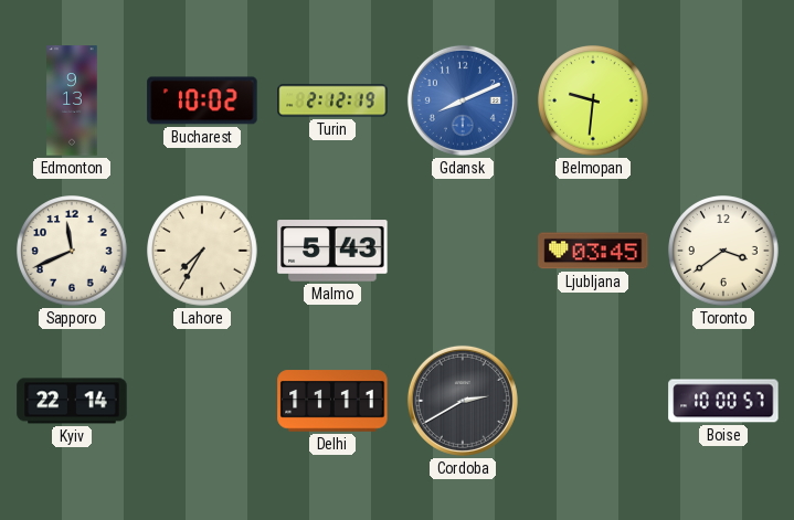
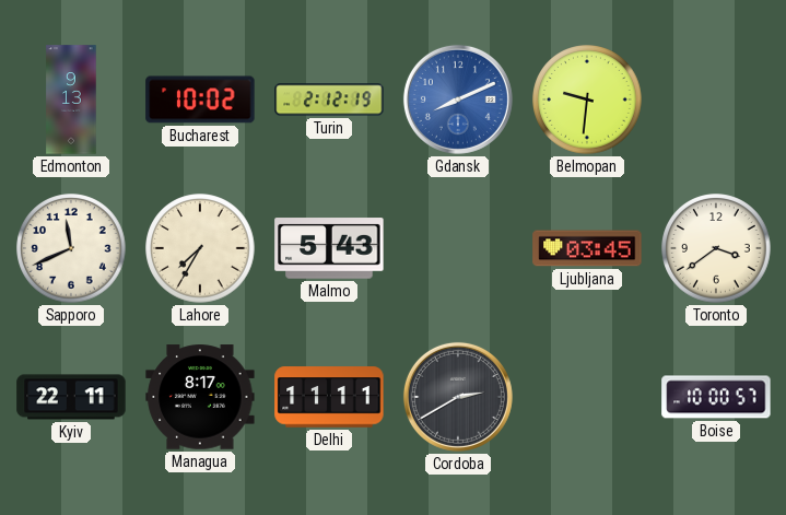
Kyiv: 22:14 -> 22:11
Managua: none -> 8:17
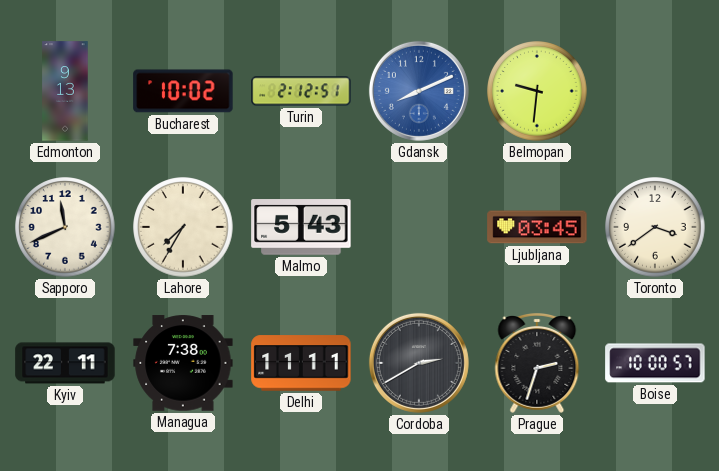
Turin: 2:12:19 -> 2:12:51
Managua: 8:17 -> 7:38
Prague: none -> 2:33
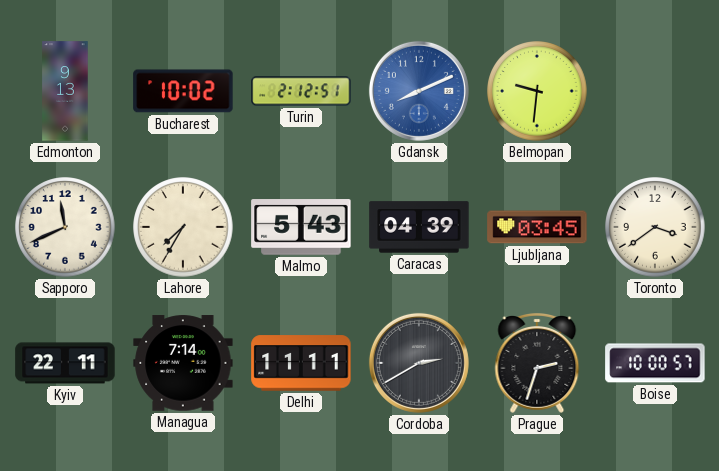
Caracas: none -> 04:39
Managua: 7:38 -> 7:14
